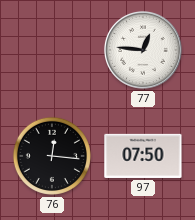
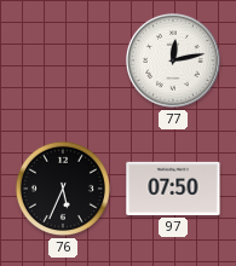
77: 12:46 -> 12:13
76: 12:16 -> 5:34
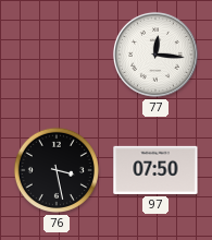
77: 12:13 -> 12:16
76: 5:34 -> 3:28
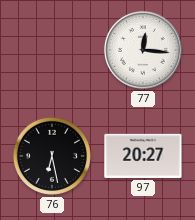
76: 3:28 -> 6:28
97: 07:50 -> 20:27
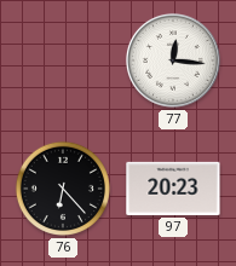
76: 6:28 -> 6:23
97: 20:27 -> 20:23
